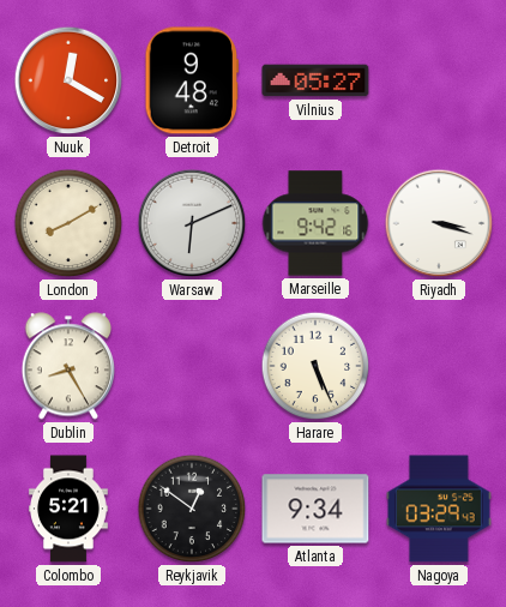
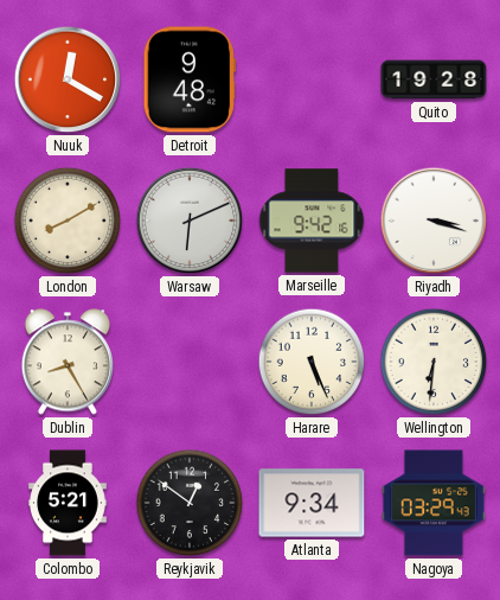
Vilnius: 05:27 -> none
Quito: none -> 19:28
Wellington: none -> 6:31
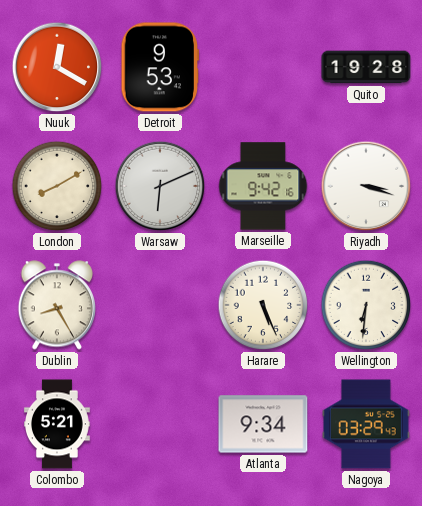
Detroit: 9:48 -> 9:53
Reykjavik: 12:51 -> none
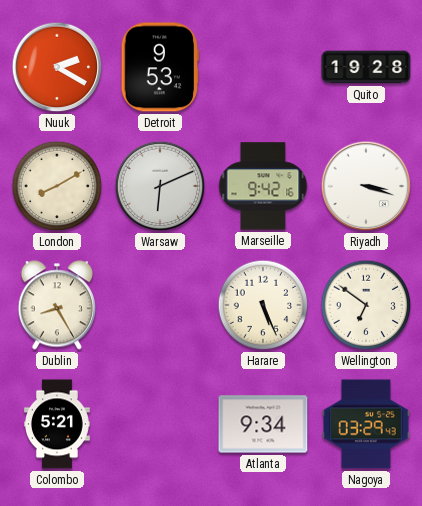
Nuuk: 12:20 -> 2:20
Wellington: 6:31 -> 6:51
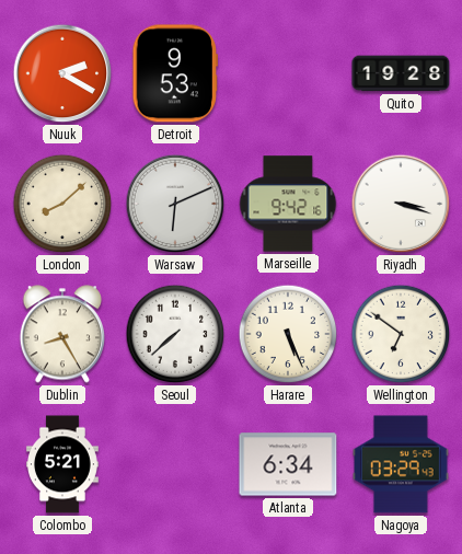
London: 8:10 -> 8:08
Seoul: none -> 7:38
Atlanta: 9:34 -> 6:34
